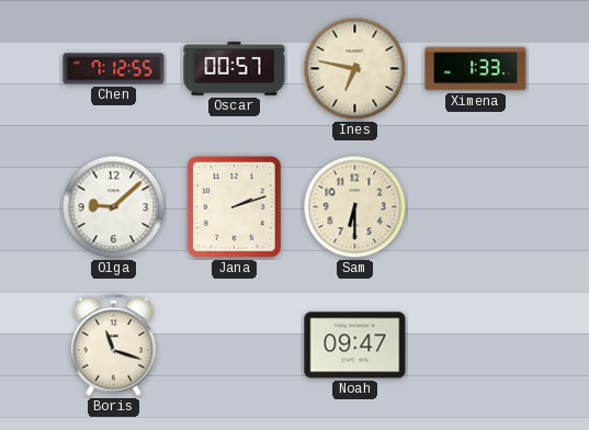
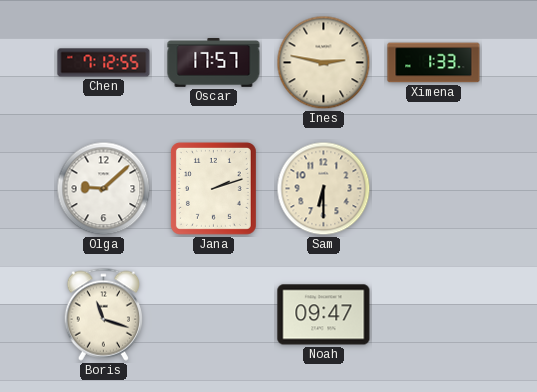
Oscar: 00:57 -> 17:57
Ines: 6:47 -> 2:47
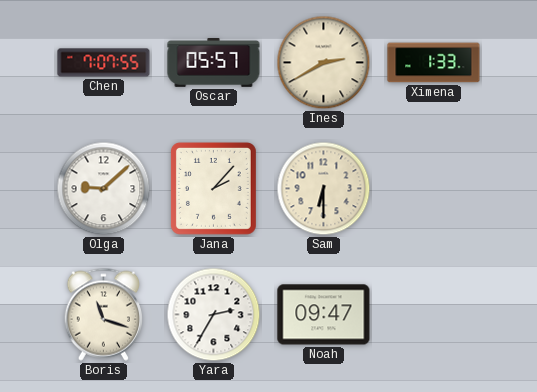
Chen: 7:12 -> 7:07
Oscar: 17:57 -> 05:57
Ines: 2:47 -> 2:40
Jana: 2:12 -> 2:07
Yara: none -> 2:35
